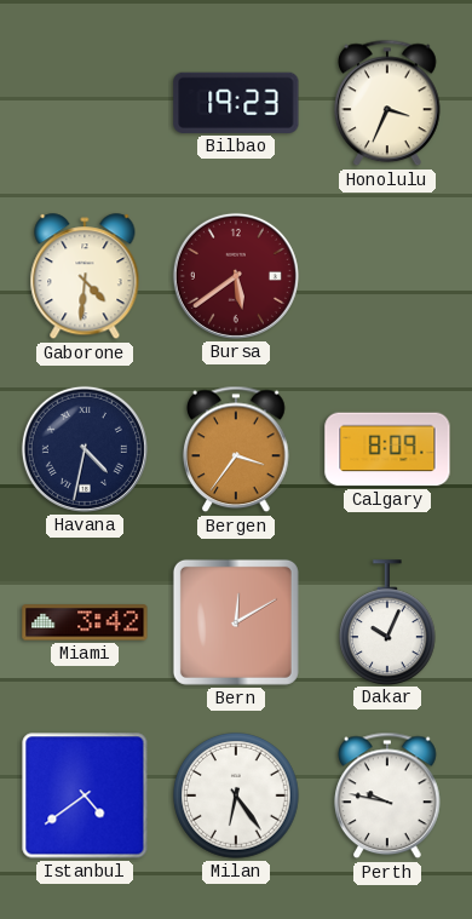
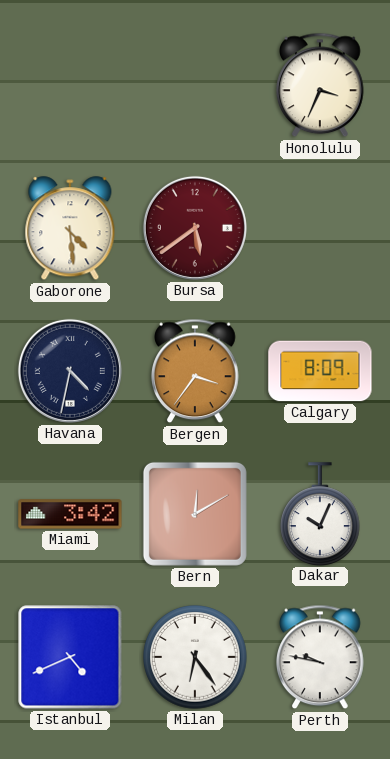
Bilbao: 19:23 -> none
Gaborone: 4:31 -> 4:29
Istanbul: 4:39 -> 4:41
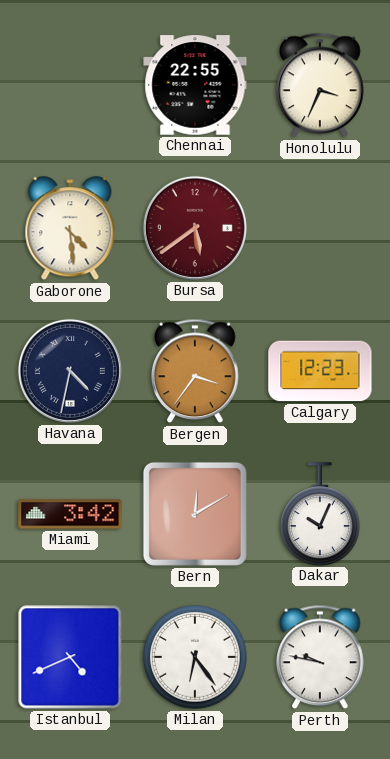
Chennai: none -> 22:55
Calgary: 8:09 -> 12:23
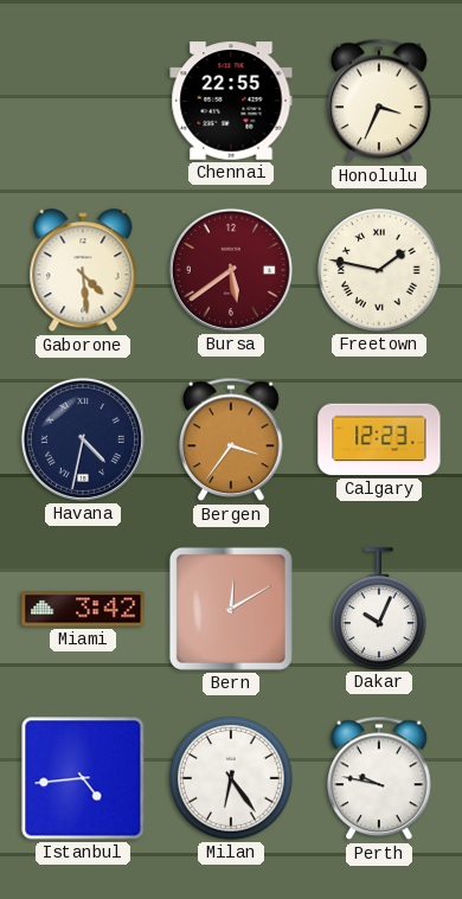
Freetown: none -> 1:47
Istanbul: 4:41 -> 4:44
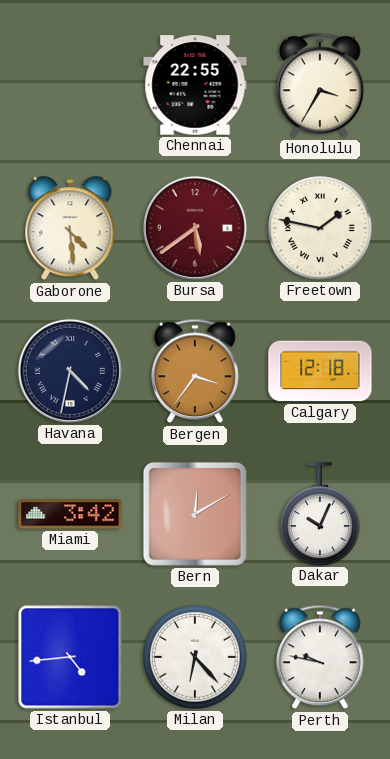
Honolulu: 3:34 -> 3:35
Calgary: 12:23 -> 12:18
Milan: 6:24 -> 6:23
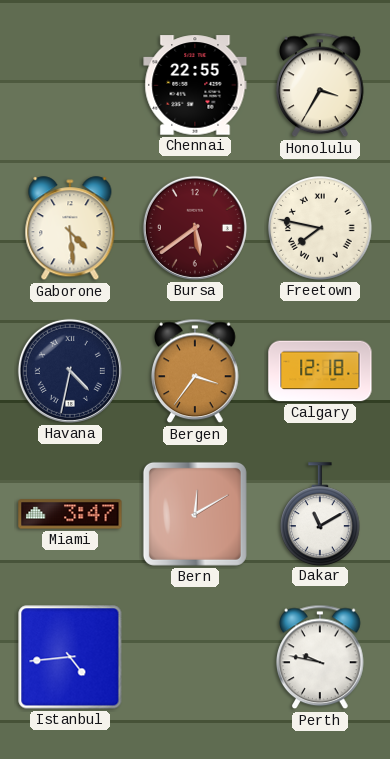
Freetown: 1:47 -> 7:47
Miami: 3:42 -> 3:47
Dakar: 10:04 -> 11:10
Milan: 6:23 -> none
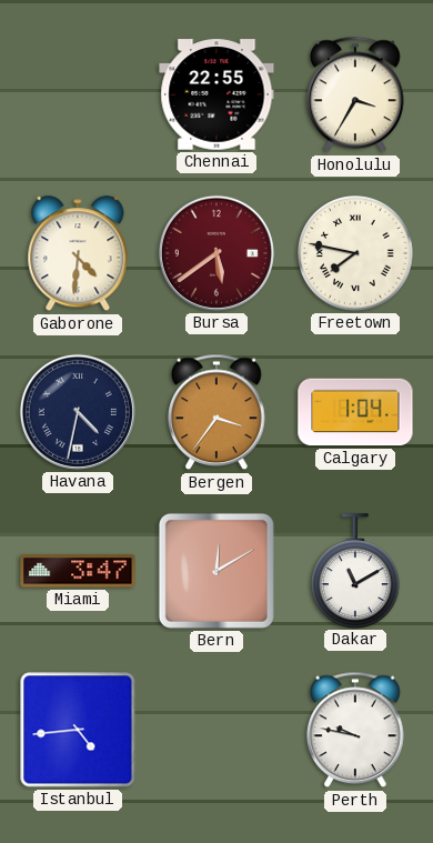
Gaborone: 4:29 -> 4:31
Calgary: 12:18 -> 1:04
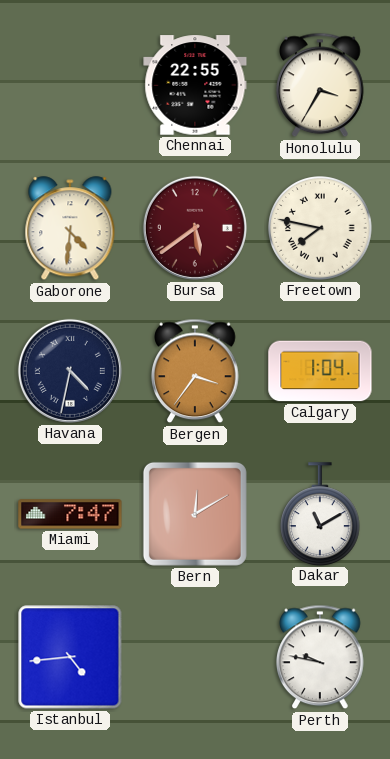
Miami: 3:47 -> 7:47
